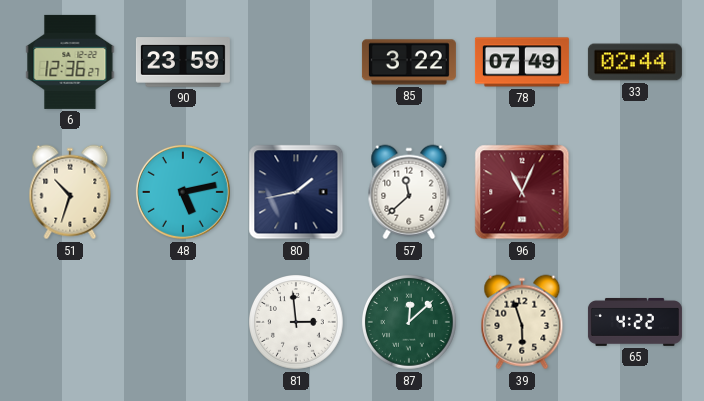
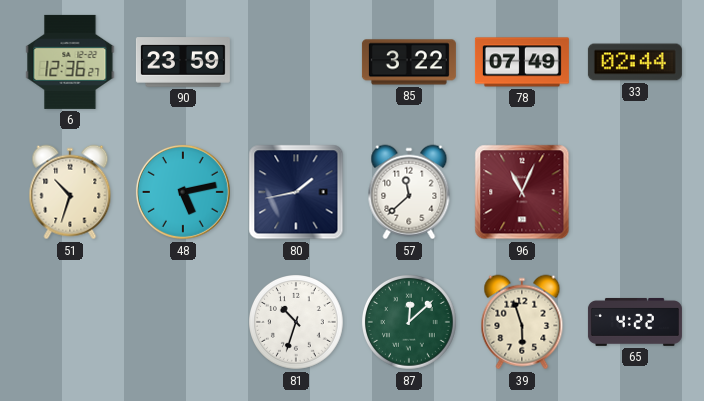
81: 2:59 -> 10:33
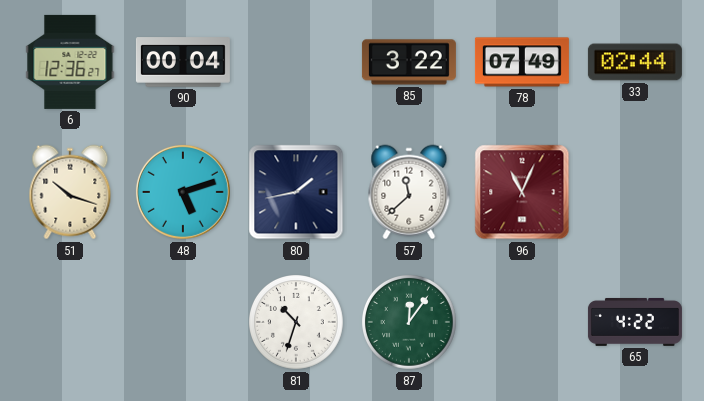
90: 23:59 -> 00:04
51: 10:33 -> 10:18
48: 5:13 -> 5:12
87: 12:08 -> 12:06
39: 5:57 -> none
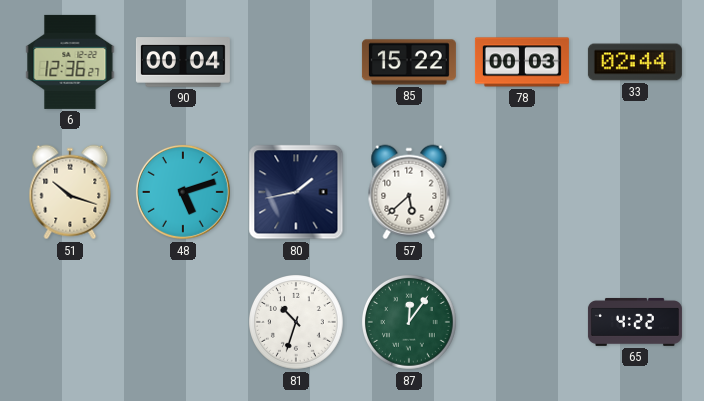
85: 3:22 -> 15:22
78: 07:49 -> 00:03
57: 11:38 -> 5:38
96: 11:04 -> none
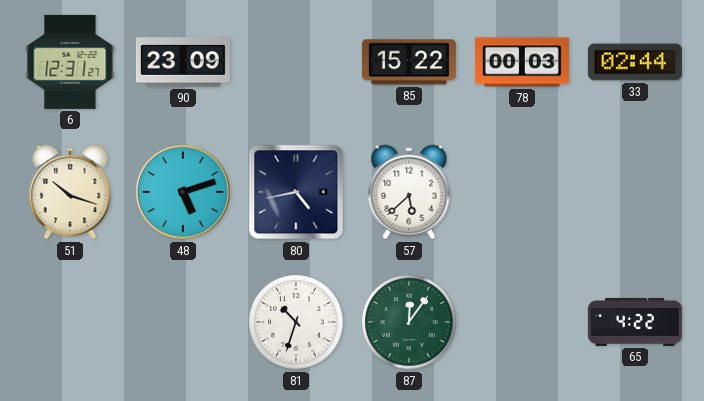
6: 12:36 -> 12:31
90: 00:04 -> 23:09
80: 1:43 -> 4:43
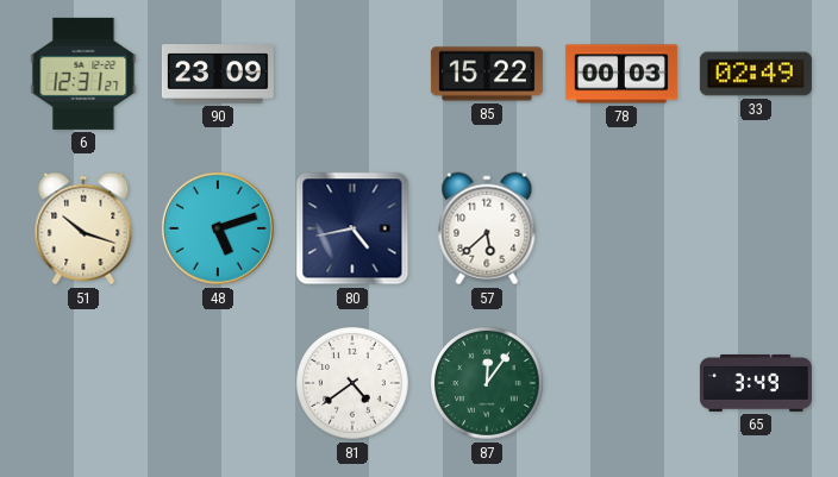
33: 02:44 -> 02:49
81: 10:33 -> 4:39
65: 4:22 -> 3:49
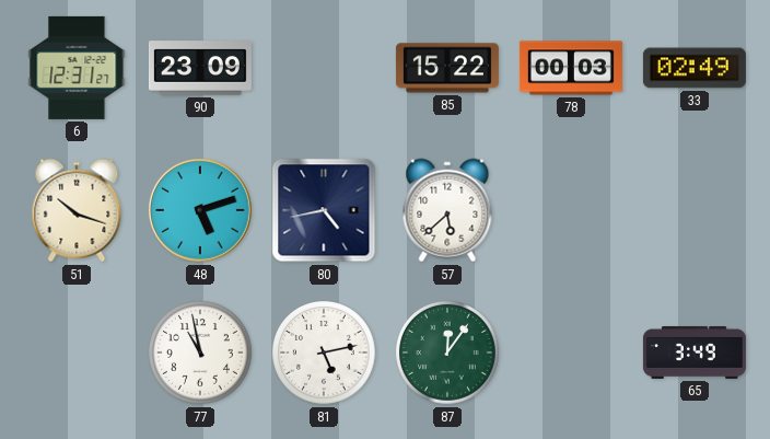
77: none -> 10:58
81: 4:39 -> 5:13
